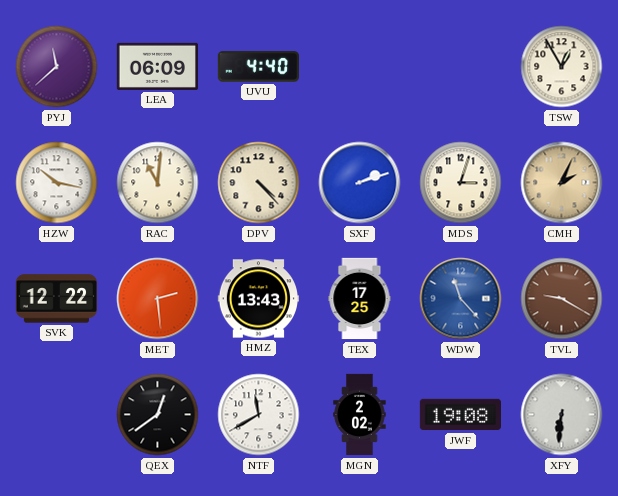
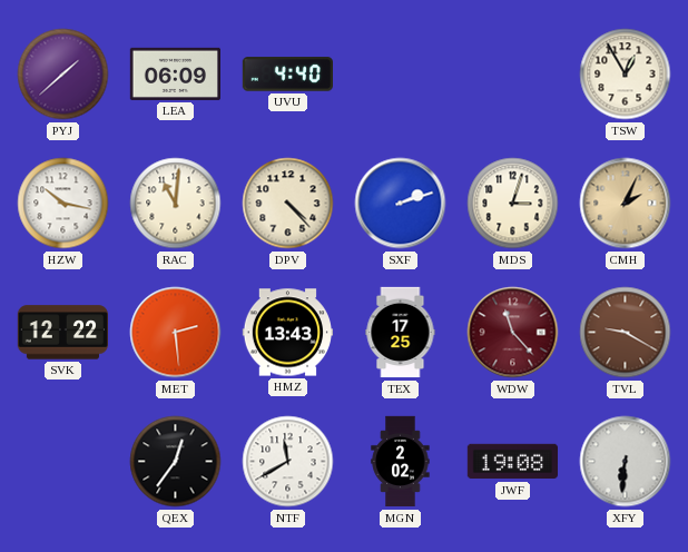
PYJ: 11:38 -> 1:38
WDW dial: blue -> burgundy
QEX: 12:39 -> 12:36
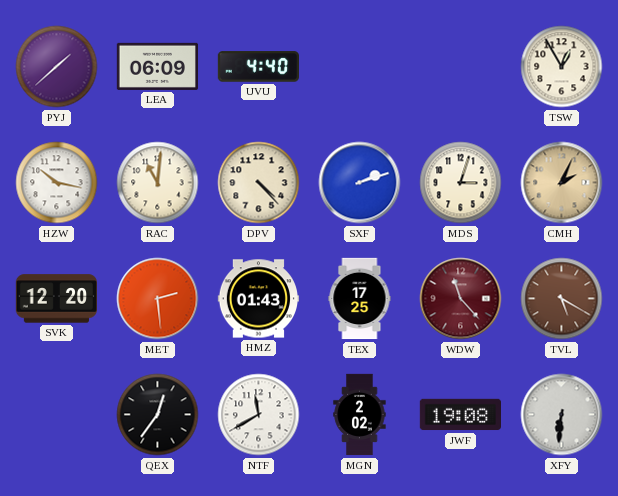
SVK: 12:22 -> 12:20
HMZ: 13:43 -> 01:43
TVL: 9:20 -> 5:20
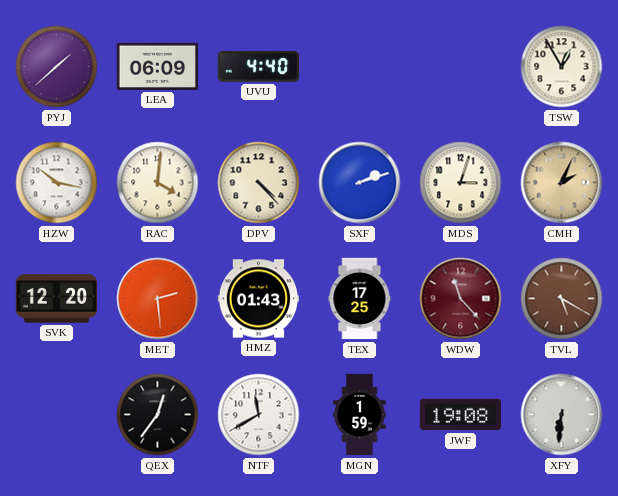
RAC: 11:01 -> 4:01
MGN: 2:02 -> 1:59
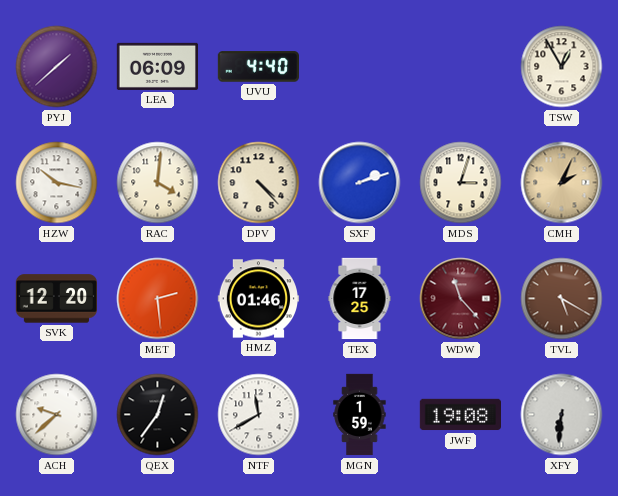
HMZ: 01:43 -> 01:46
ACH: none -> 9:38
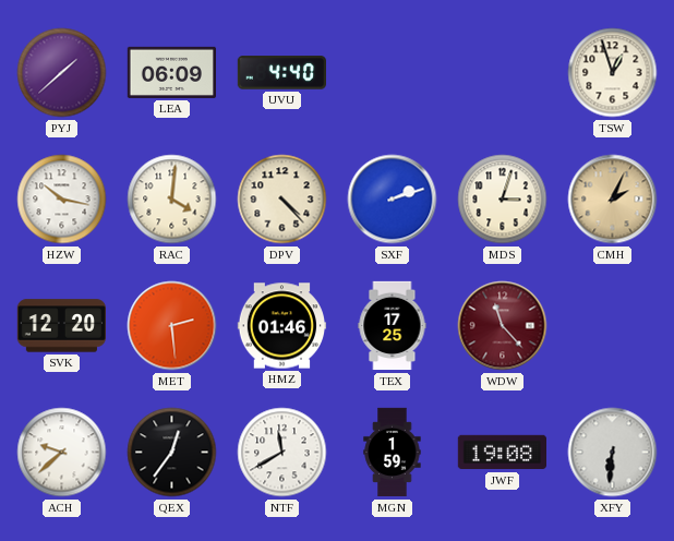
TSW: 12:55 -> 12:57
TVL: 5:20 -> none
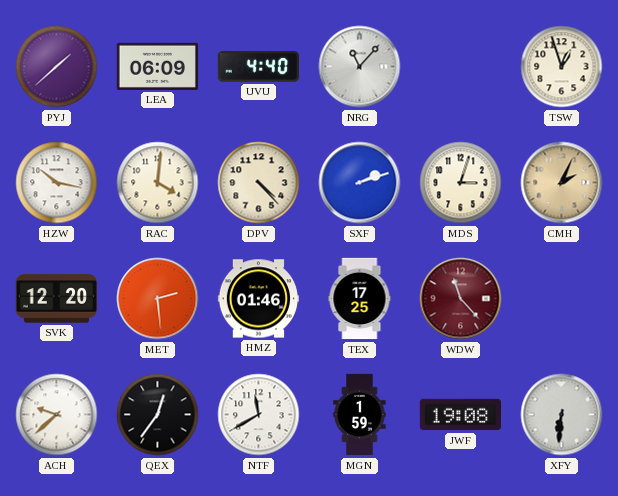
NRG: none -> 11:07
